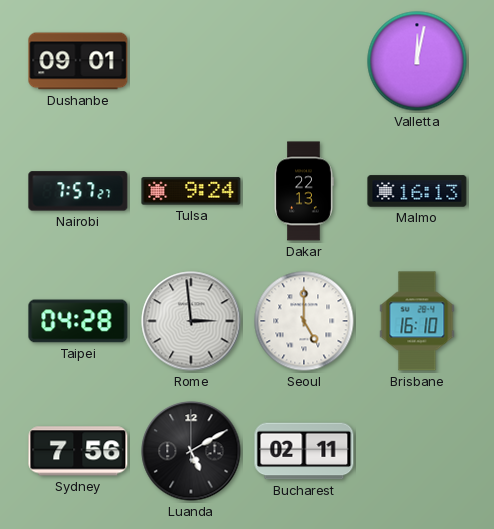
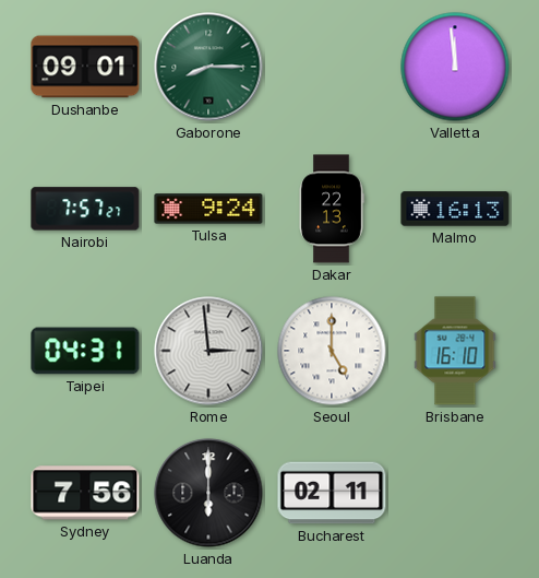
Gaborone: none -> 8:15
Valletta: 12:02 -> 11:59
Taipei: 04:28 -> 04:31
Luanda: 5:10 -> 6:00
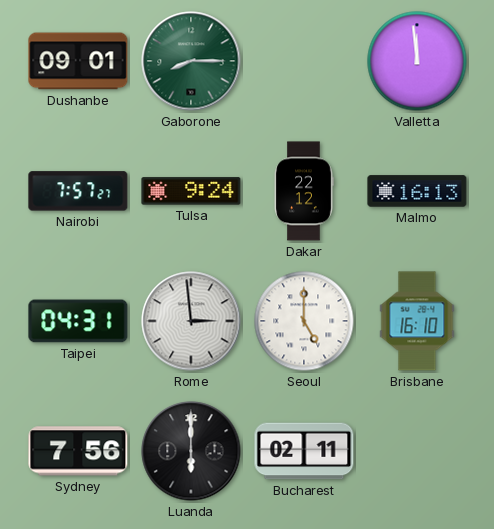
Dakar: 22:13 -> 22:12
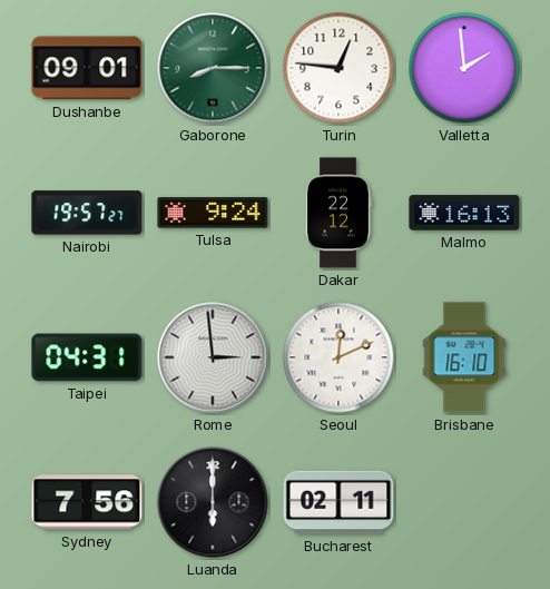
Turin: none -> 12:46
Valletta: 11:59 -> 1:59
Nairobi: 7:57 -> 19:57
Seoul: 5:00 -> 12:11
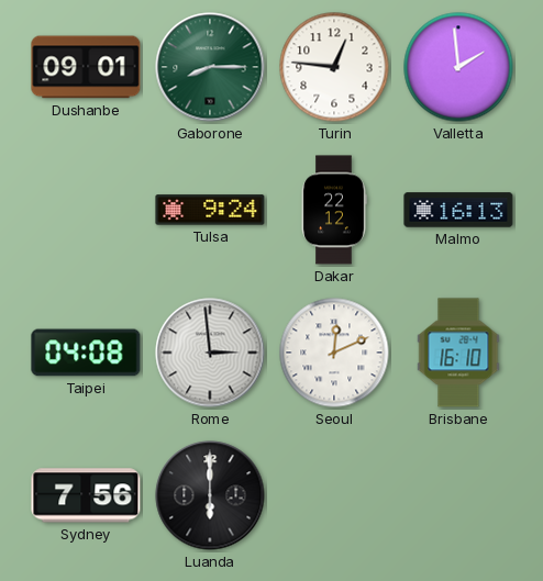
Nairobi: 19:57 -> none
Taipei: 04:31 -> 04:08
Bucharest: 02:11 -> none
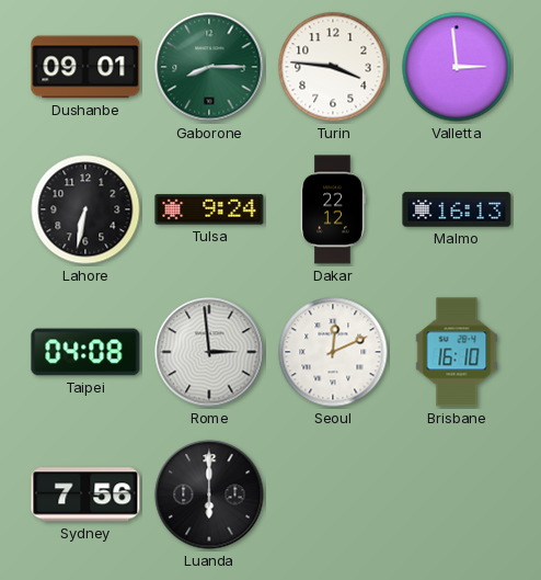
Turin: 12:46 -> 3:46
Valletta: 1:59 -> 2:59
Lahore: none -> 6:32
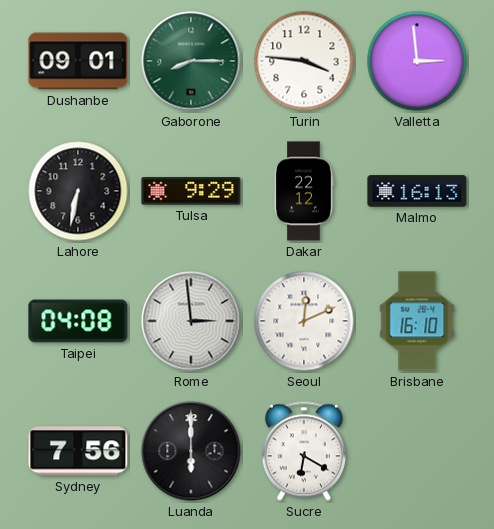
Tulsa: 9:24 -> 9:29
Sucre: none -> 6:20
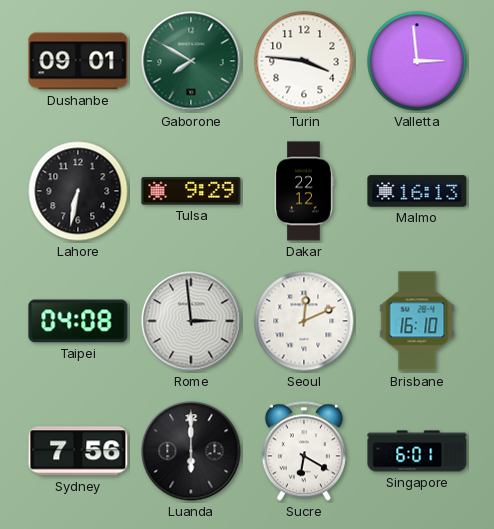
Gaborone: 8:15 -> 7:50
Singapore: none -> 6:01
